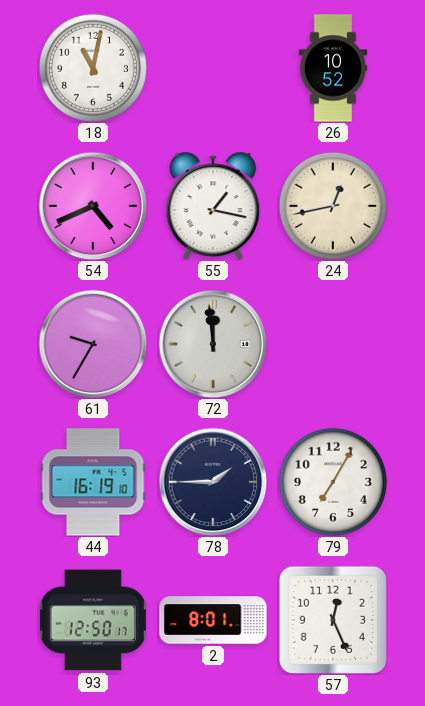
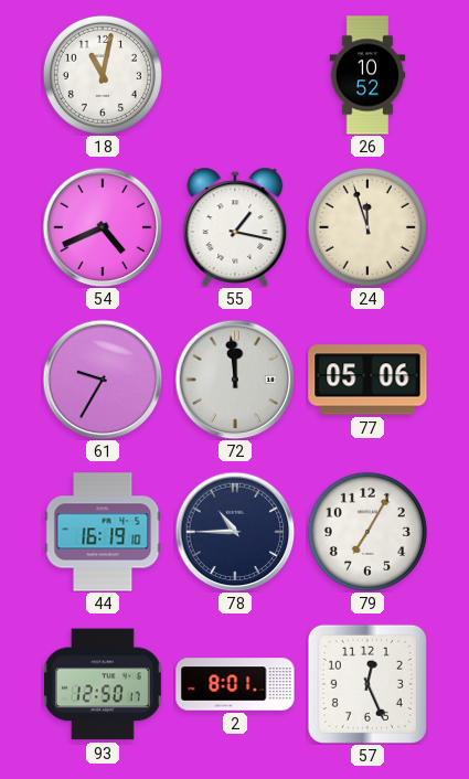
24: 12:43 -> 11:57
77: none -> 05:06
78: 1:45 -> 10:45
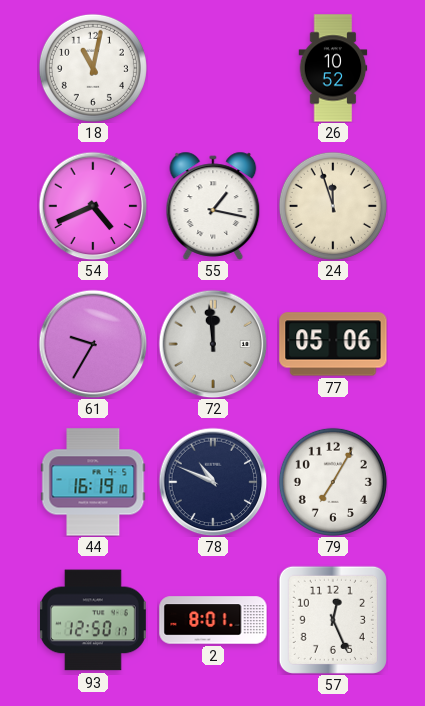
78: 10:45 -> 10:49
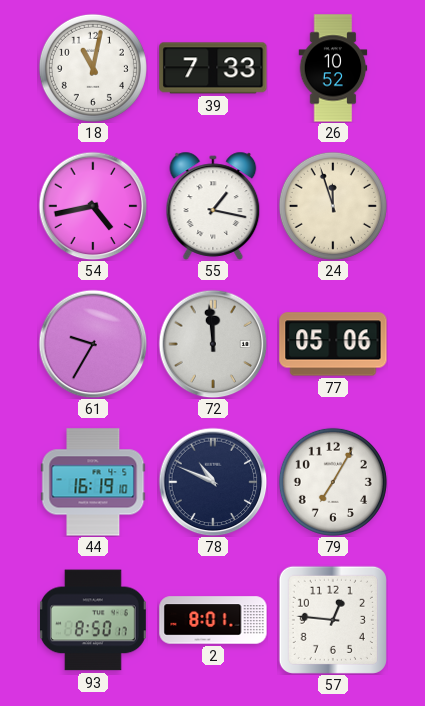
39: none -> 7:33
54: 4:41 -> 4:43
93: 12:50 -> 8:50
57: 12:26 -> 12:46
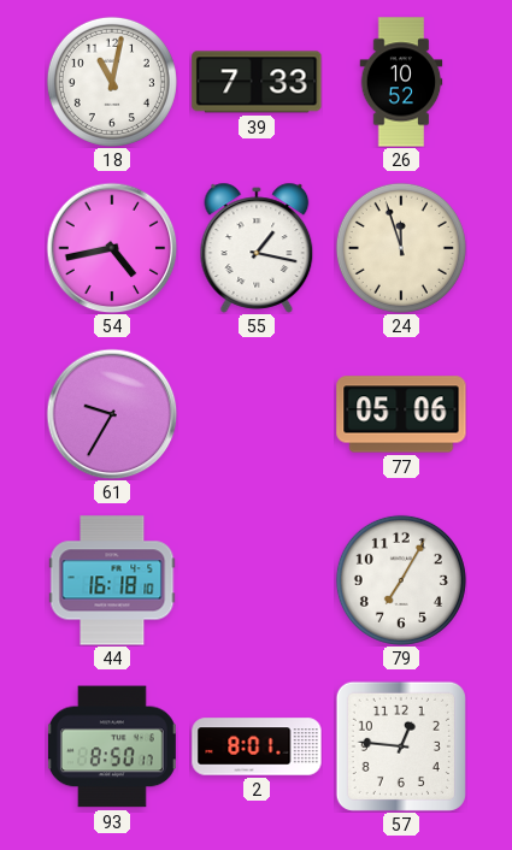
72: 11:59 -> none
44: 16:19 -> 16:18
78: 10:49 -> none
